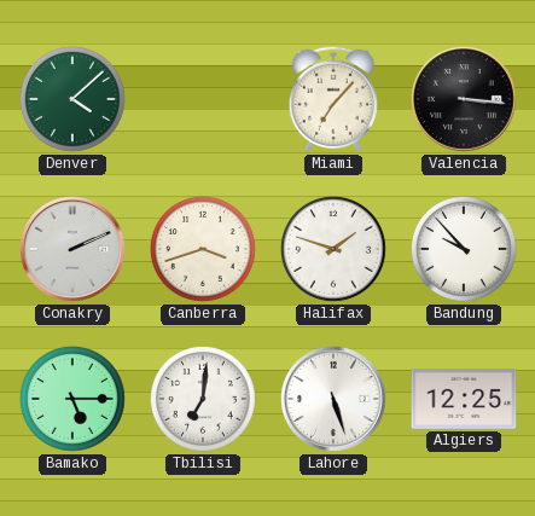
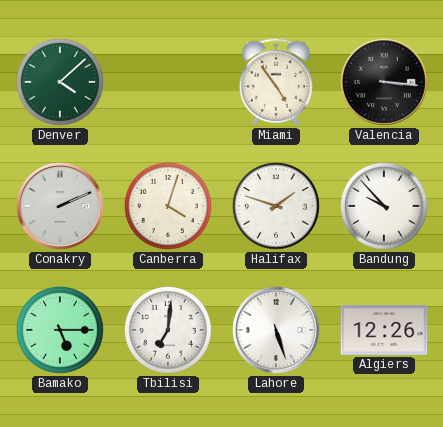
Miami: 7:07 -> 4:54
Canberra: 3:42 -> 4:03
Algiers: 12:25 -> 12:26
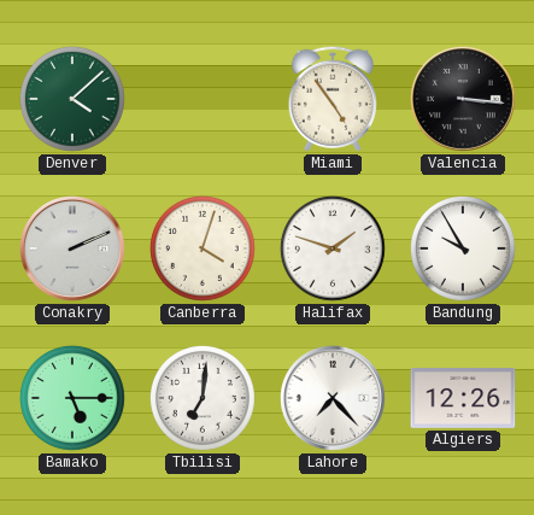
Bandung: 9:53 -> 9:55
Lahore: 5:27 -> 7:23
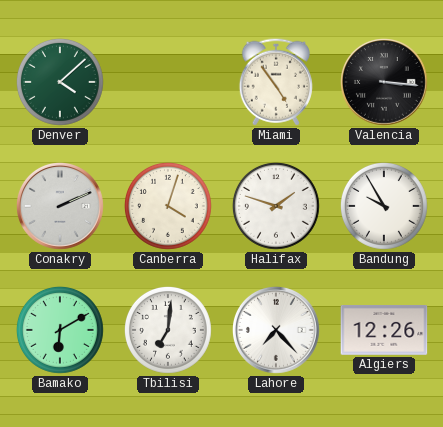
Bamako: 5:15 -> 6:10
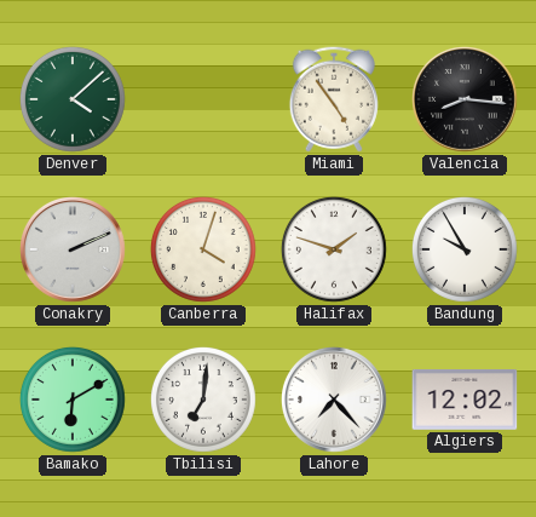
Valencia: 3:16 -> 8:16
Algiers: 12:26 -> 12:02
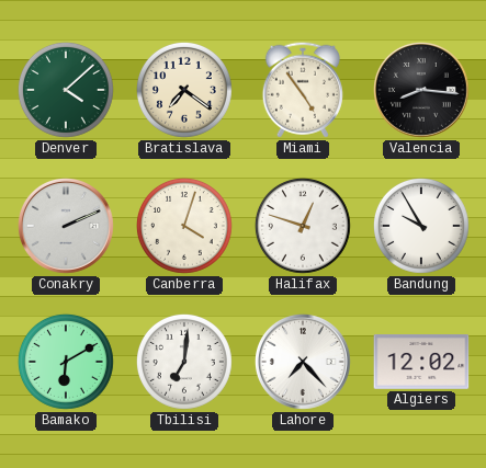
Bratislava: none -> 7:21
Halifax: 1:48 -> 12:48
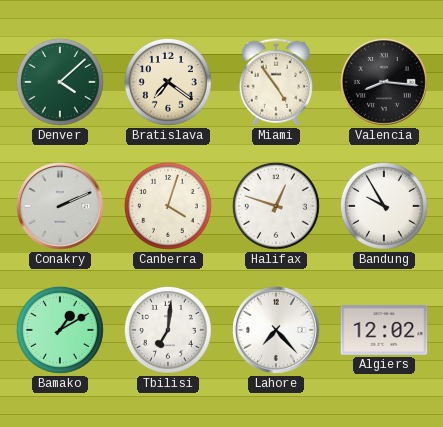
Bamako: 6:10 -> 1:10
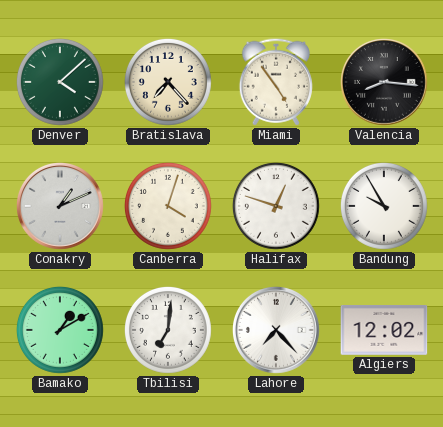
Bratislava: 7:21 -> 7:23
Conakry: 2:11 -> 1:11
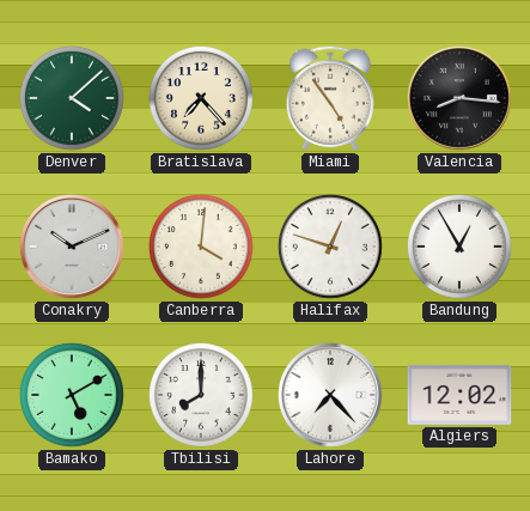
Conakry: 1:11 -> 10:11
Canberra: 4:03 -> 4:01
Bandung: 9:55 -> 12:55
Bamako: 1:10 -> 5:10
Tbilisi: 7:01 -> 8:00
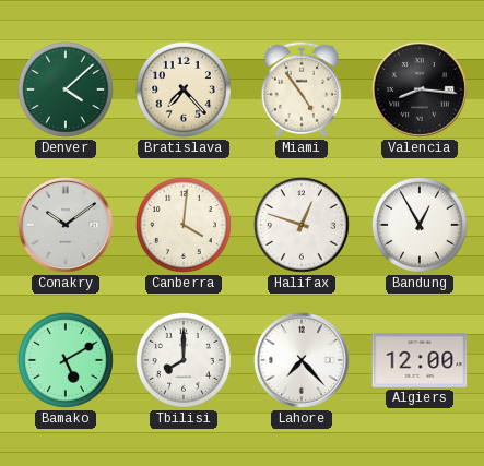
Conakry: 10:11 -> 10:09
Algiers: 12:02 -> 12:00
